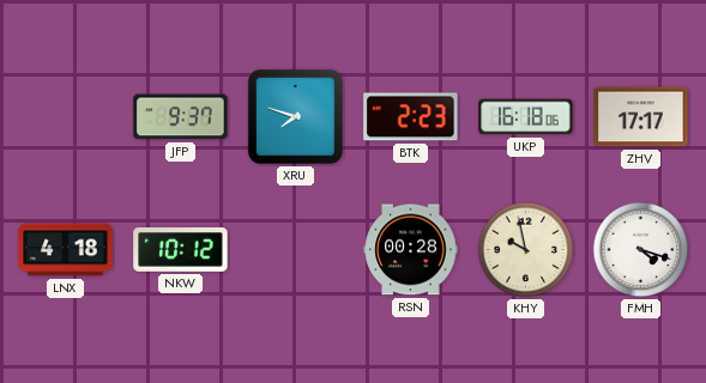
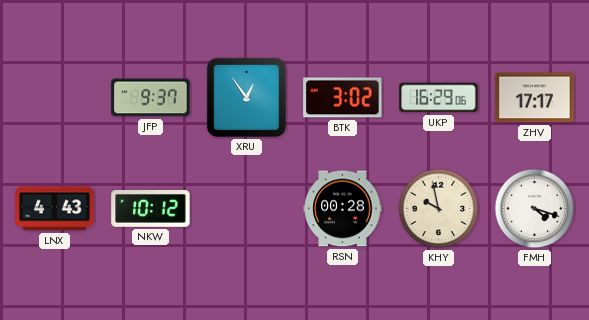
XRU: 7:48 -> 12:54
BTK: 2:23 -> 3:02
UKP: 16:18 -> 16:29
LNX: 4:18 -> 4:43
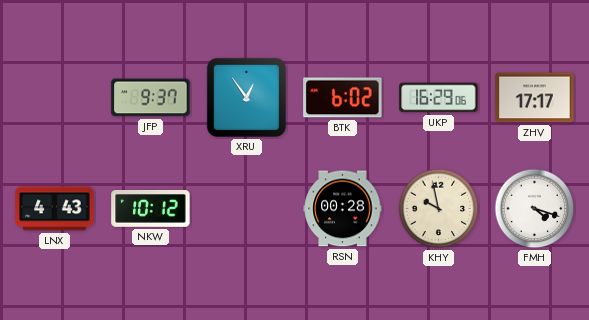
BTK: 3:02 -> 6:02
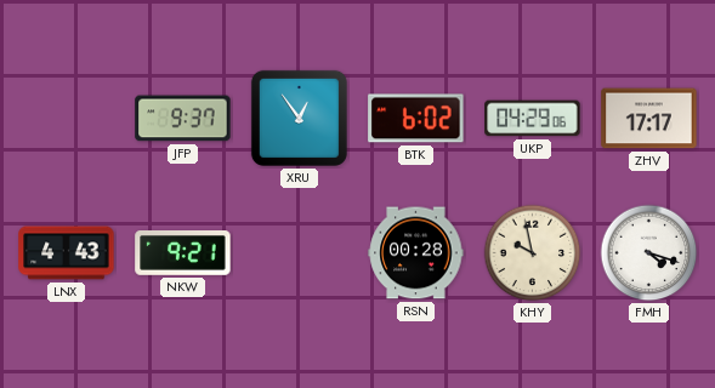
UKP: 16:29 -> 04:29
NKW: 10:12 -> 9:21
